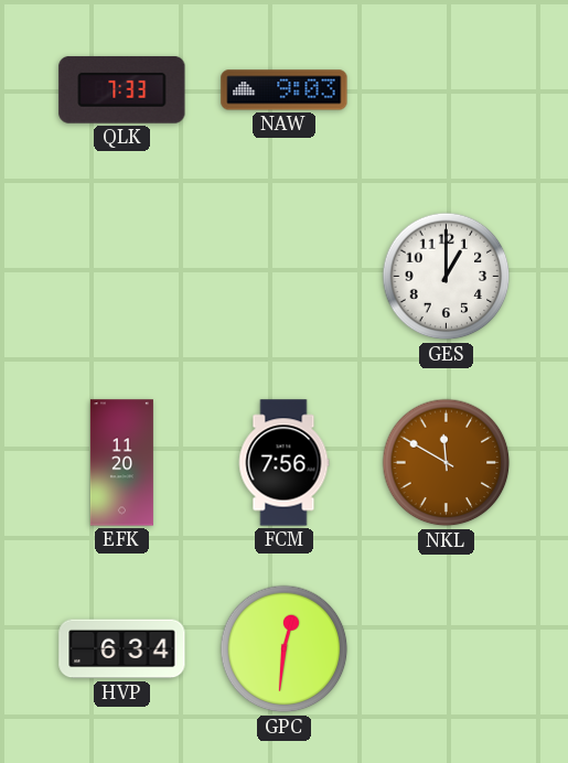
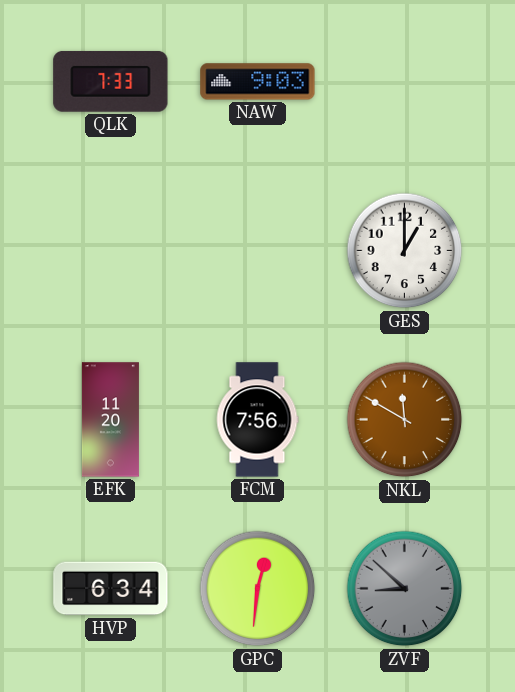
ZVF: none -> 8:52
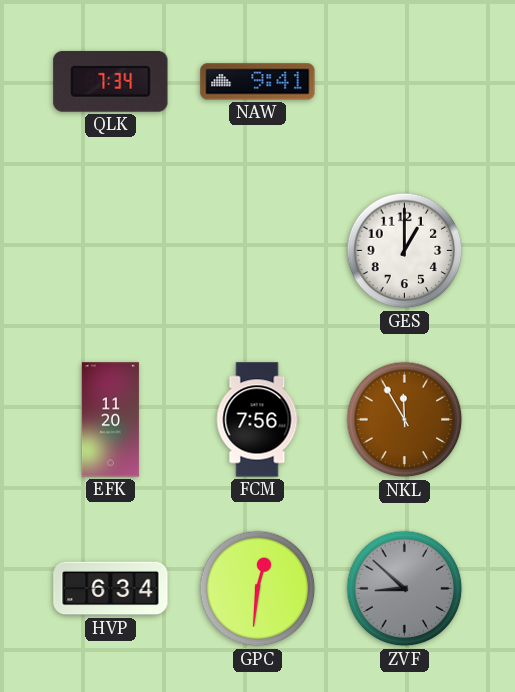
QLK: 7:33 -> 7:34
NAW: 9:03 -> 9:41
NKL: 11:50 -> 11:55
